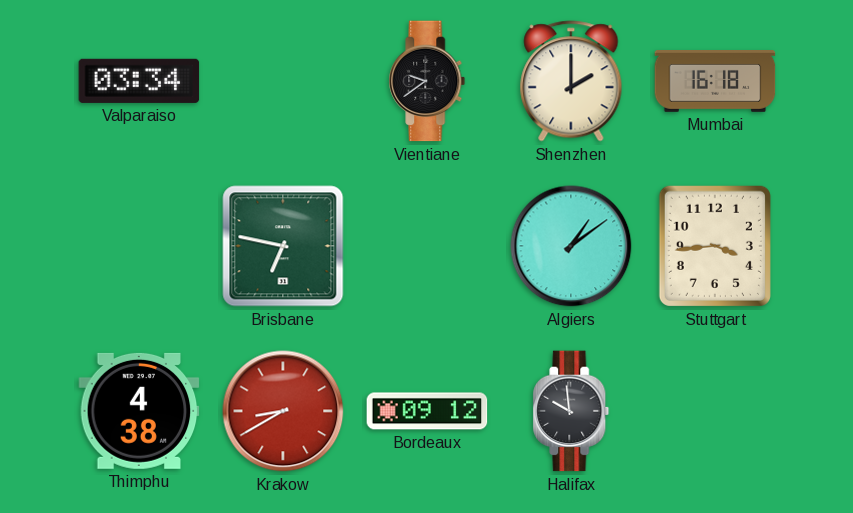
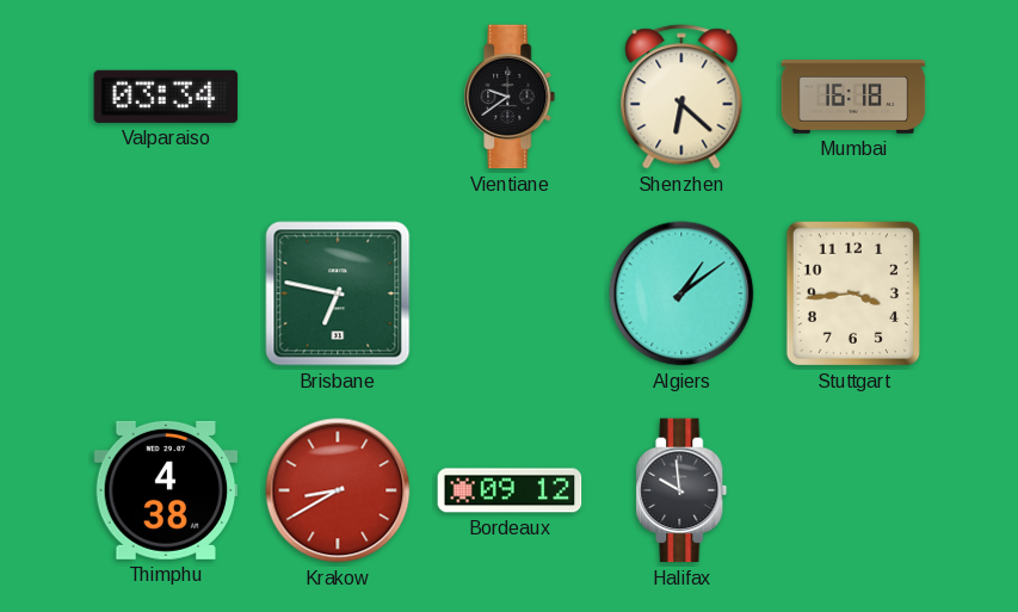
Shenzhen: 2:00 -> 6:22
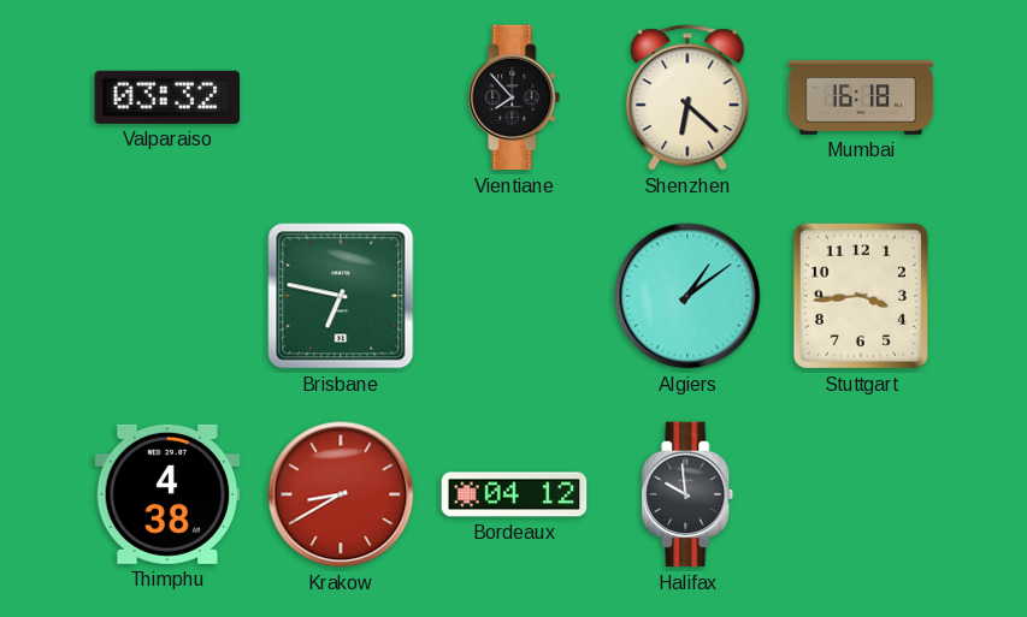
Valparaiso: 03:34 -> 03:32
Vientiane: 9:39 -> 7:53
Bordeaux: 09:12 -> 04:12
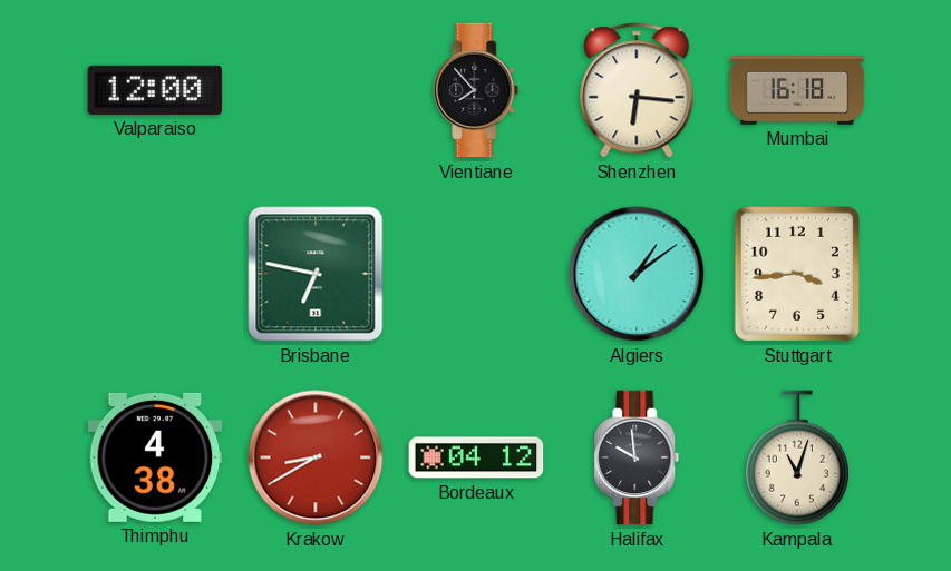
Valparaiso: 03:32 -> 12:00
Shenzhen: 6:22 -> 6:16
Kampala: none -> 11:03
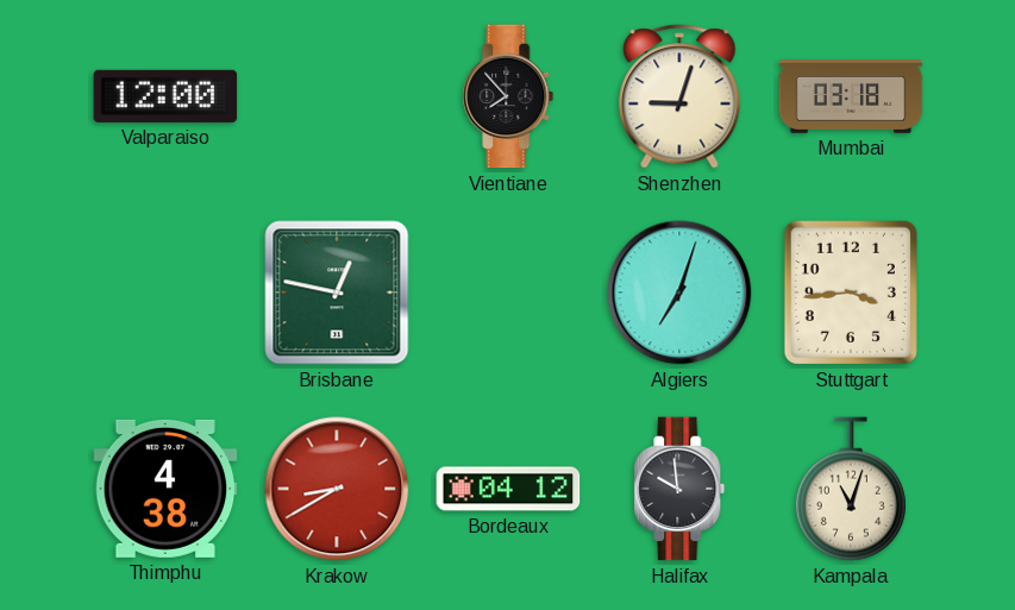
Shenzhen: 6:16 -> 9:03
Mumbai: 16:18 -> 03:18
Brisbane: 6:47 -> 12:47
Algiers: 1:09 -> 7:03
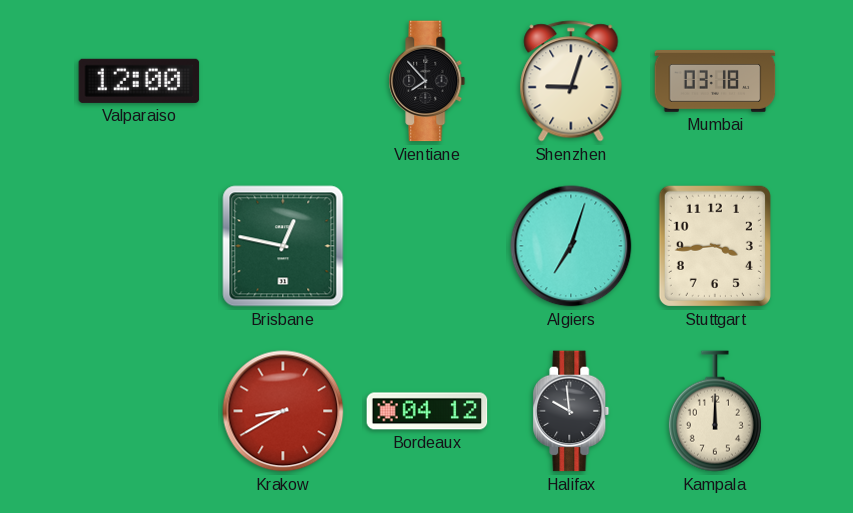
Thimphu: 4:38 -> none
Kampala: 11:03 -> 12:00
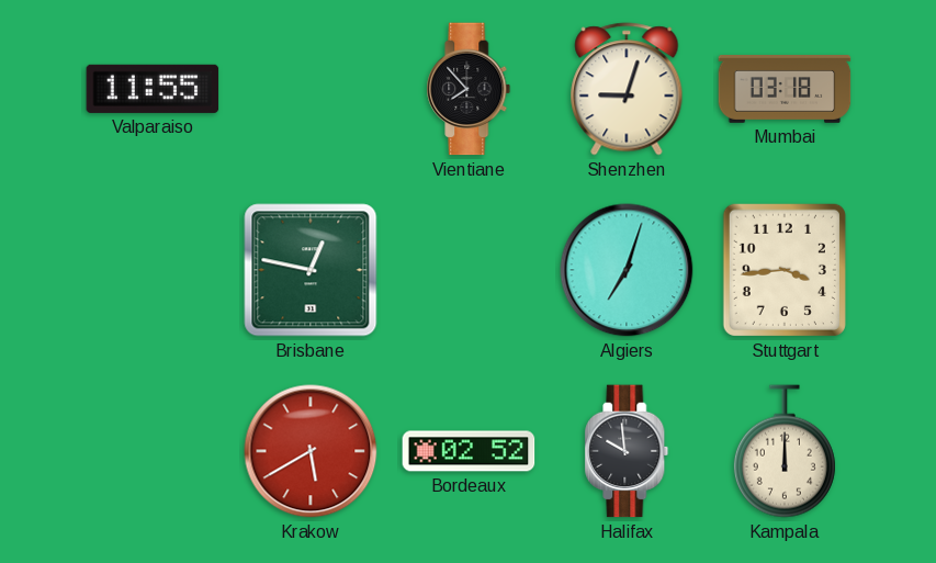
Valparaiso: 12:00 -> 11:55
Krakow: 8:40 -> 5:40
Bordeaux: 04:12 -> 02:52
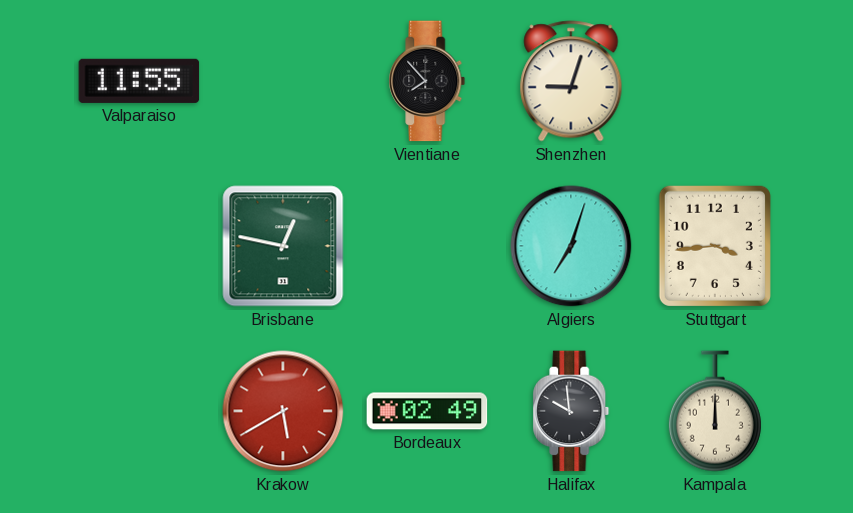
Mumbai: 03:18 -> none
Bordeaux: 02:52 -> 02:49
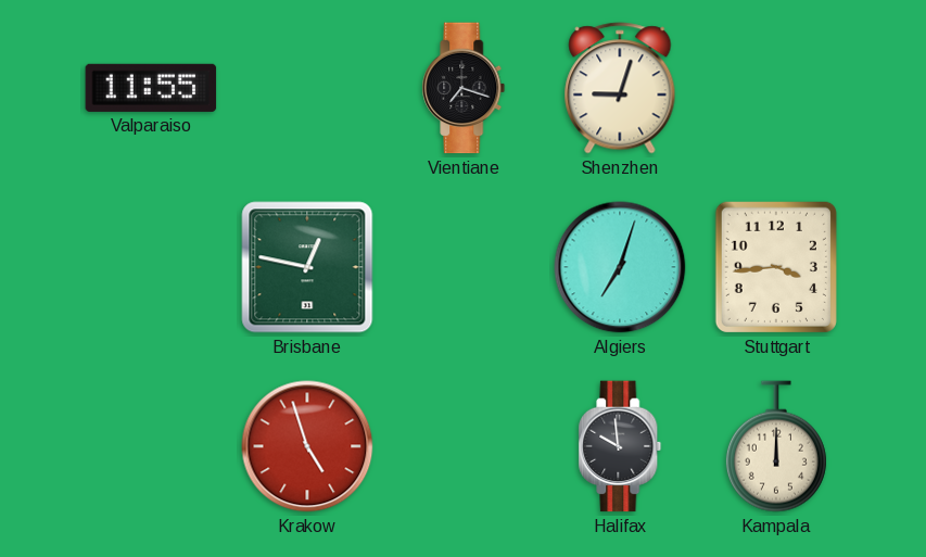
Vientiane: 7:53 -> 7:18
Krakow: 5:40 -> 4:57
Bordeaux: 02:49 -> none
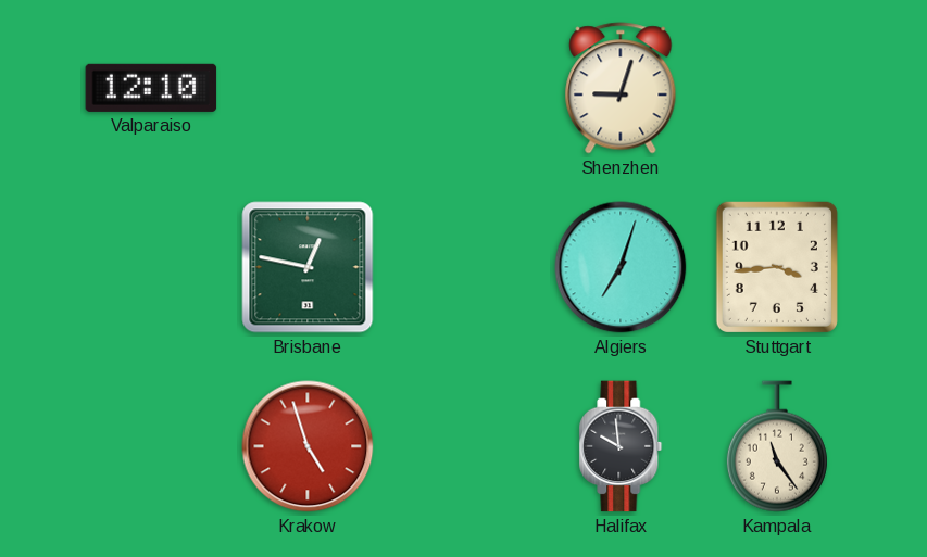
Valparaiso: 11:55 -> 12:10
Vientiane: 7:18 -> none
Kampala: 12:00 -> 11:24
